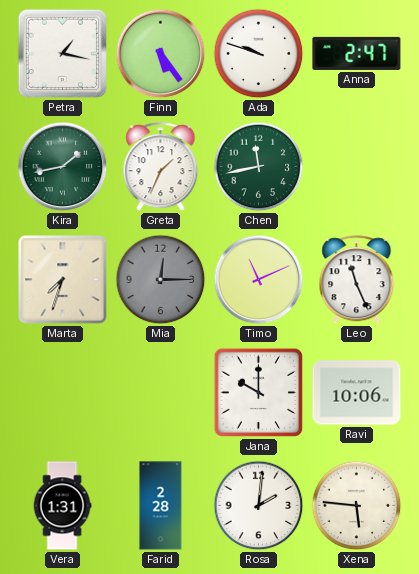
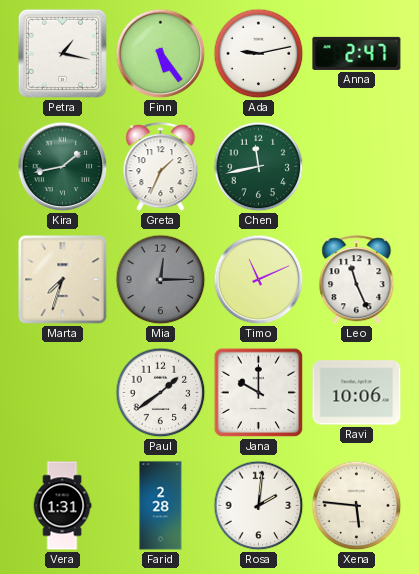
Ada: 9:48 -> 9:13
Paul: none -> 1:39
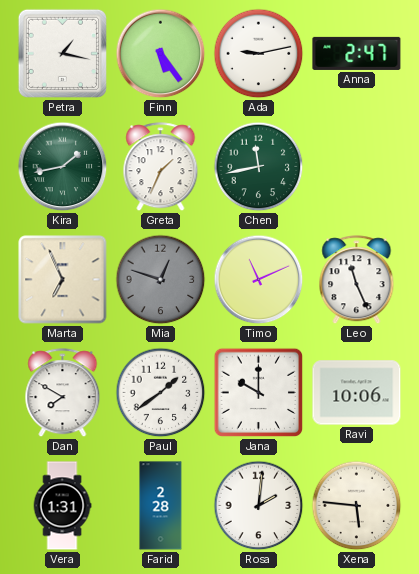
Marta: 7:33 -> 6:56
Mia: 12:15 -> 12:48
Dan: none -> 7:50
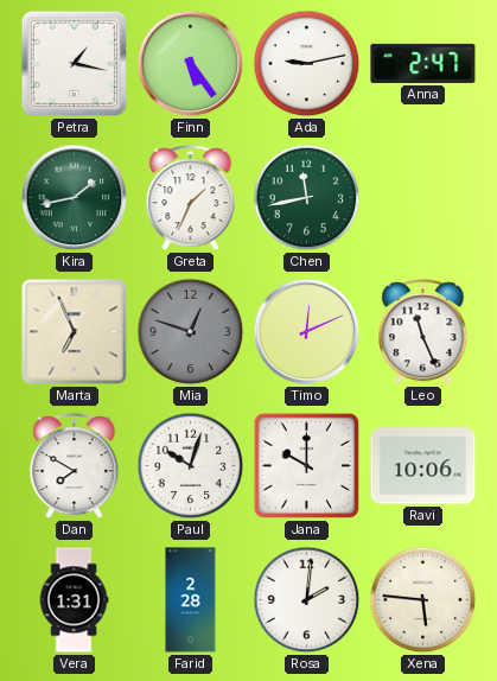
Timo: 11:11 -> 12:11
Paul: 1:39 -> 10:03
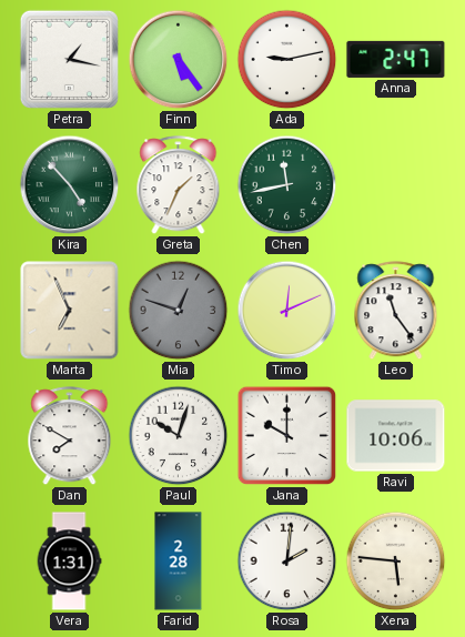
Kira: 1:43 -> 4:53
Leo: 11:26 -> 11:24
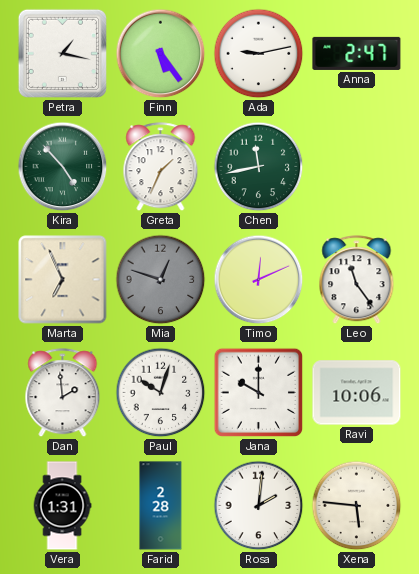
Dan: 7:50 -> 1:59
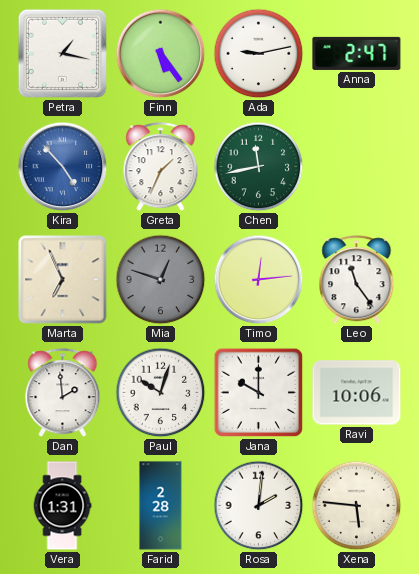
Kira dial: green -> blue
Timo: 12:11 -> 12:14
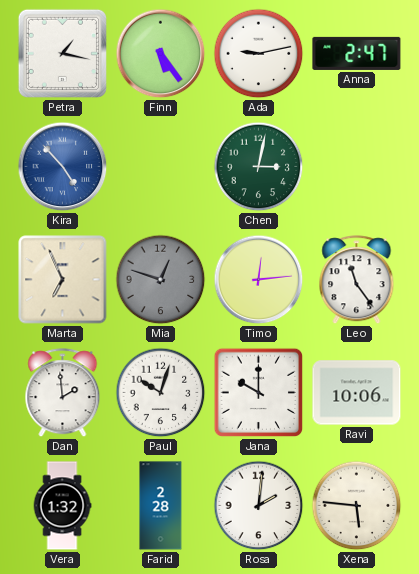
Greta: 1:34 -> none
Chen: 11:43 -> 3:02
Vera: 1:31 -> 1:32
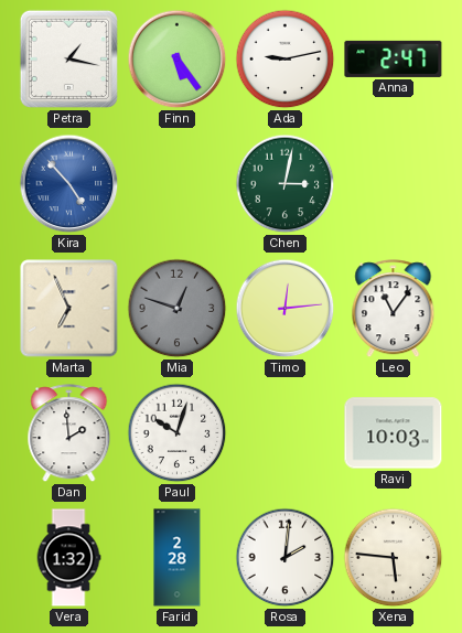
Leo: 11:24 -> 11:06
Jana: 10:00 -> none
Ravi: 10:06 -> 10:03
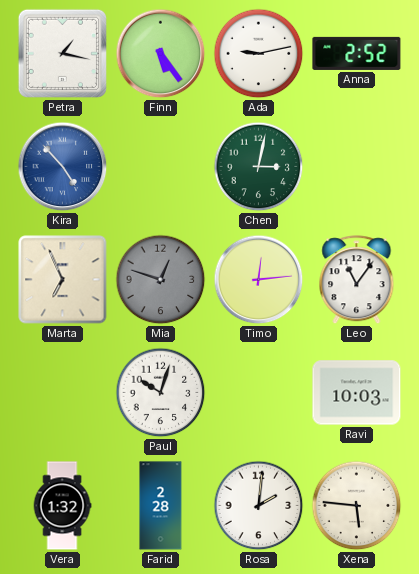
Anna: 2:47 -> 2:52
Dan: 1:59 -> none
